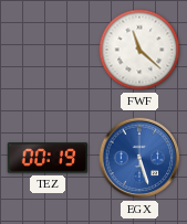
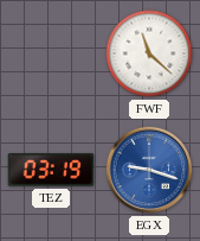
TEZ: 00:19 -> 03:19
EGX: 5:27 -> 9:18
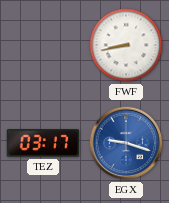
FWF: 11:22 -> 8:43
TEZ: 03:19 -> 03:17
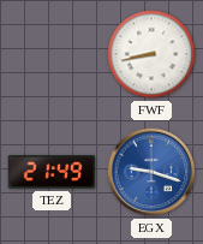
TEZ: 03:17 -> 21:49
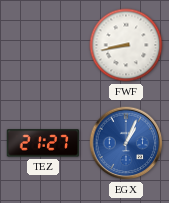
TEZ: 21:49 -> 21:27
EGX: 9:18 -> 1:04
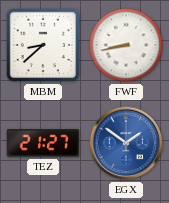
MBM: none -> 8:38
EGX: 1:04 -> 1:51
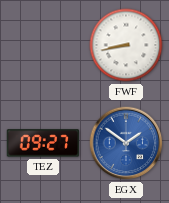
MBM: 8:38 -> none
TEZ: 21:27 -> 09:27
